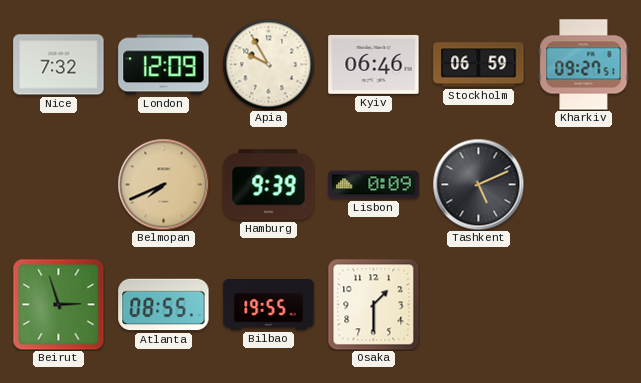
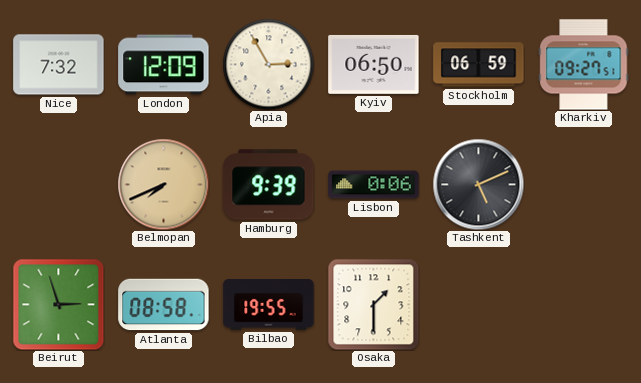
Apia: 9:55 -> 2:55
Kyiv: 06:46 -> 06:50
Lisbon: 0:09 -> 0:06
Atlanta: 08:55 -> 08:58
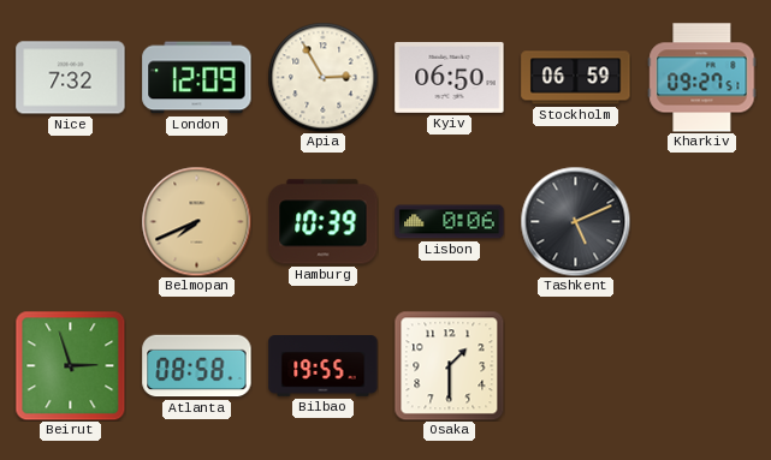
Hamburg: 9:39 -> 10:39
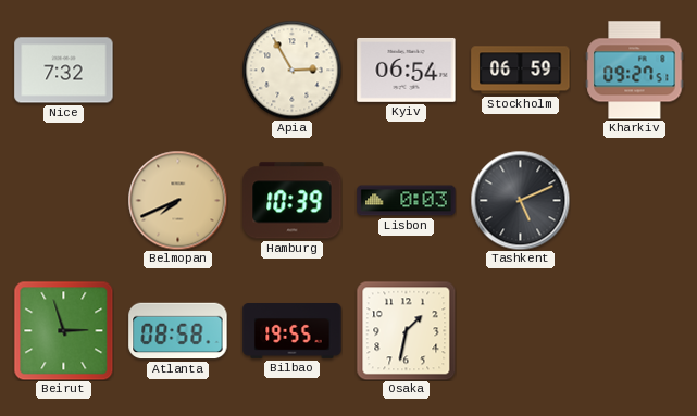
London: 12:09 -> none
Kyiv: 06:50 -> 06:54
Lisbon: 0:06 -> 0:03
Osaka: 1:30 -> 1:32
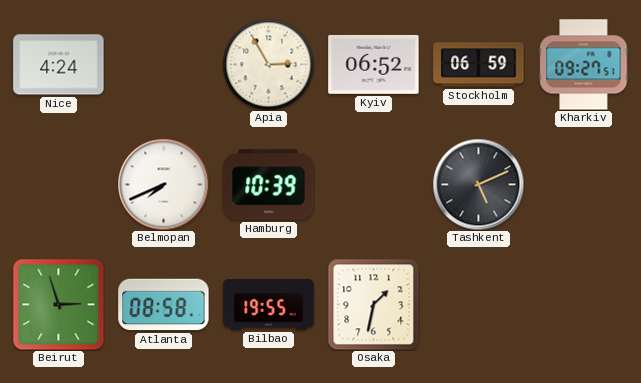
Nice: 7:32 -> 4:24
Kyiv: 06:54 -> 06:52
Belmopan dial: champagne -> white
Lisbon: 0:03 -> none
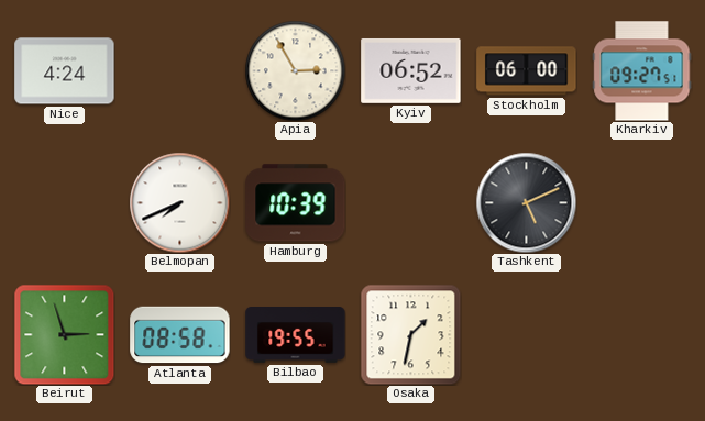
Stockholm: 06:59 -> 06:00
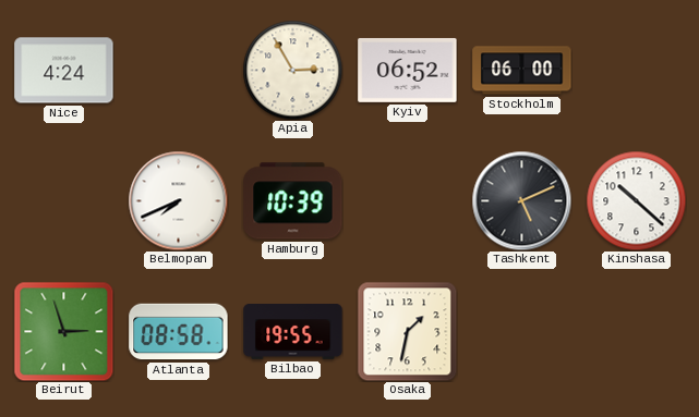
Kharkiv: 09:27 -> none
Kinshasa: none -> 10:22
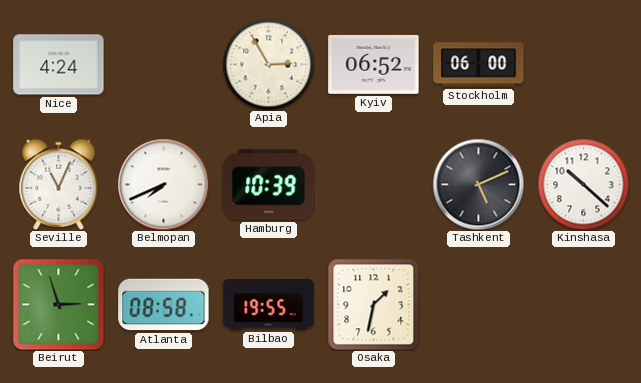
Seville: none -> 11:04
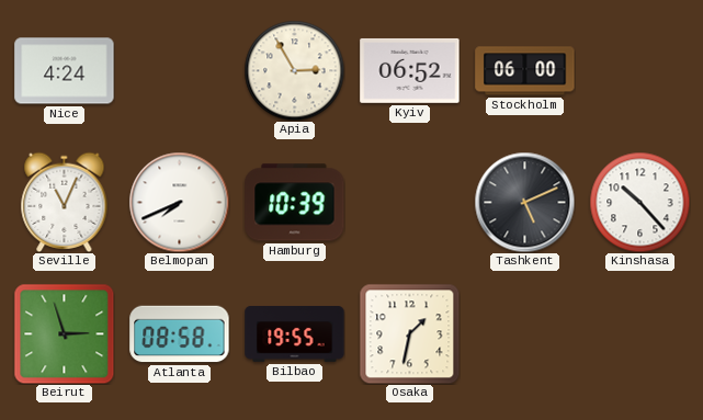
Kinshasa: 10:22 -> 10:23
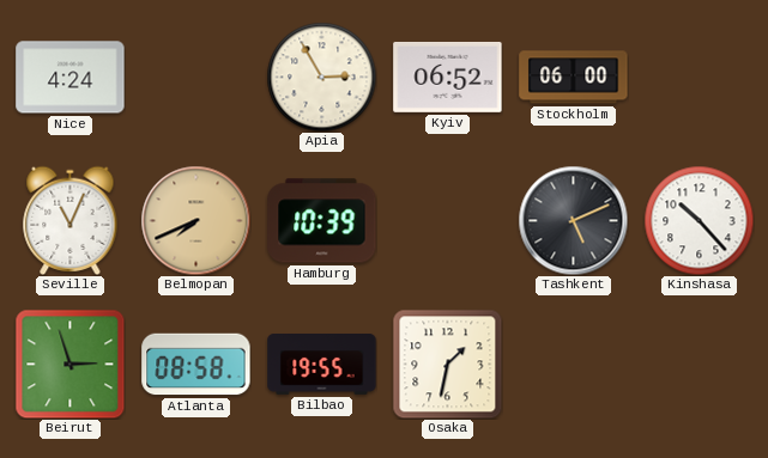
Belmopan dial: white -> champagne
